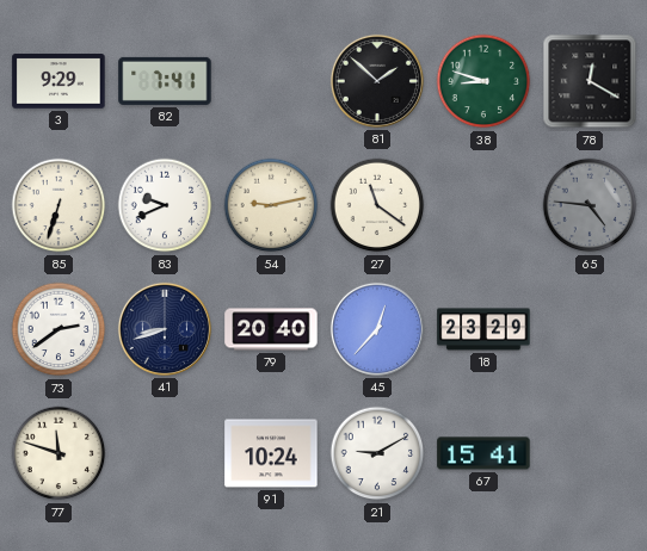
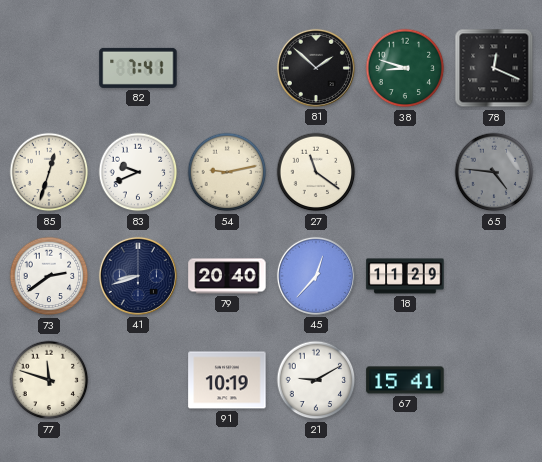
3: 9:29 -> none
78: 12:20 -> 12:19
85: 6:33 -> 12:33
18: 23:29 -> 11:29
91: 10:24 -> 10:19
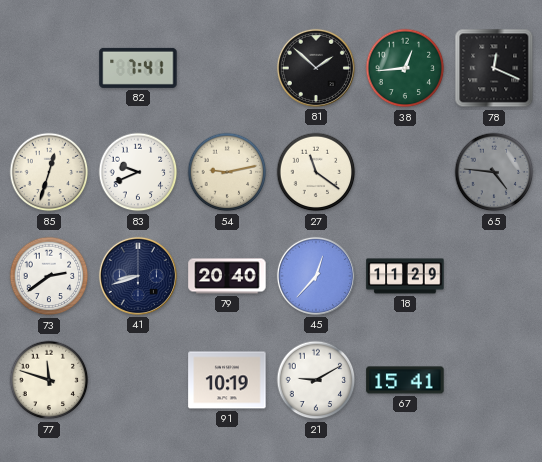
38: 8:48 -> 12:44
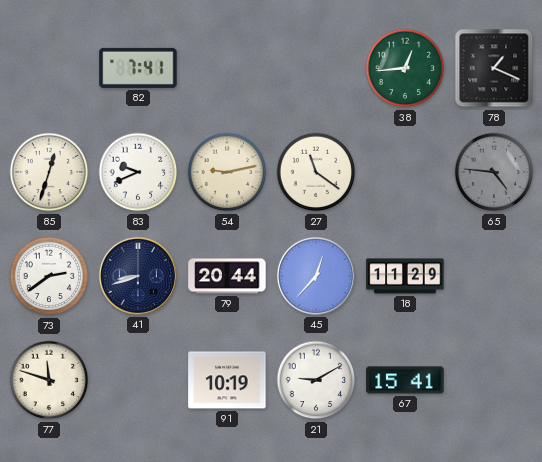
81: 1:52 -> none
78: 12:19 -> 1:19
79: 20:40 -> 20:44
